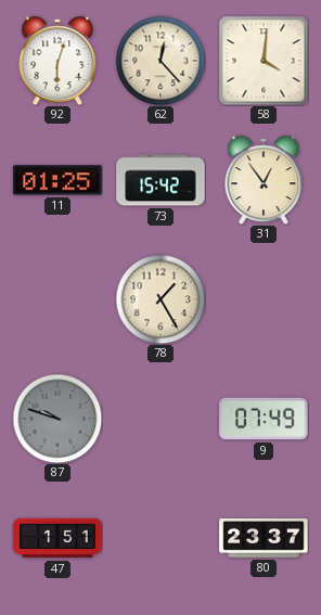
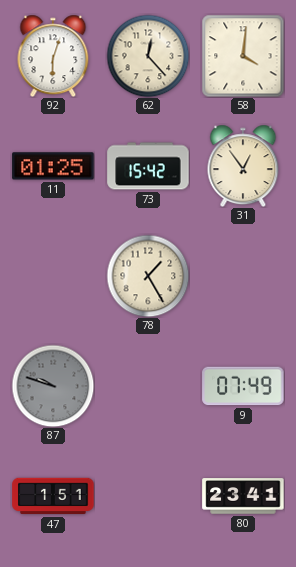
80: 23:37 -> 23:41
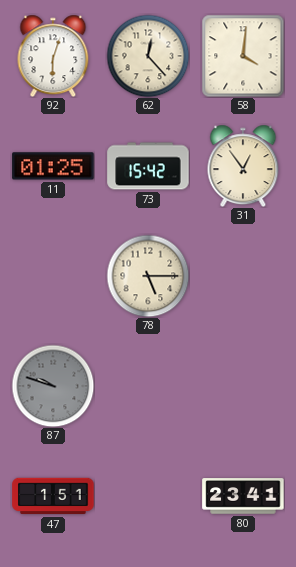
78: 1:25 -> 5:15
9: 07:49 -> none
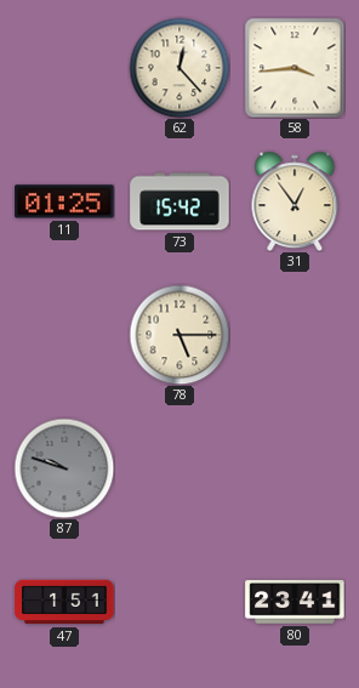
92: 6:03 -> none
58: 4:01 -> 3:44
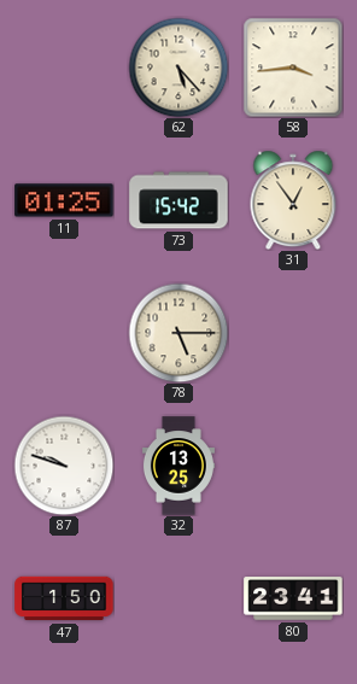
62: 12:23 -> 5:23
87 dial: grey -> white
32: none -> 13:25
47: 1:51 -> 1:50
